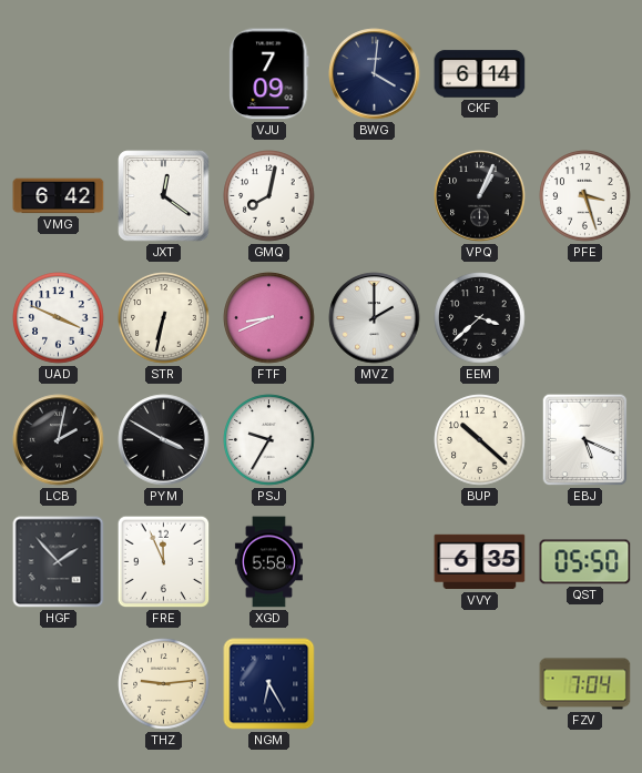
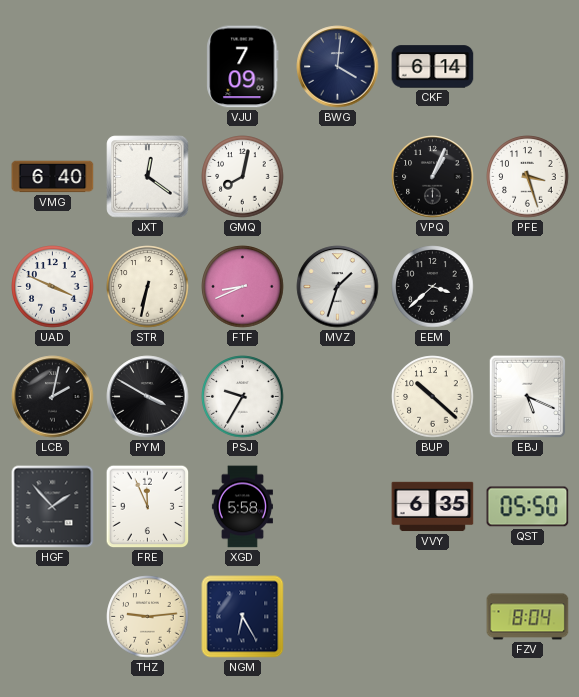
VMG: 6:42 -> 6:40
MVZ: 2:00 -> 1:33
FZV: 7:04 -> 8:04
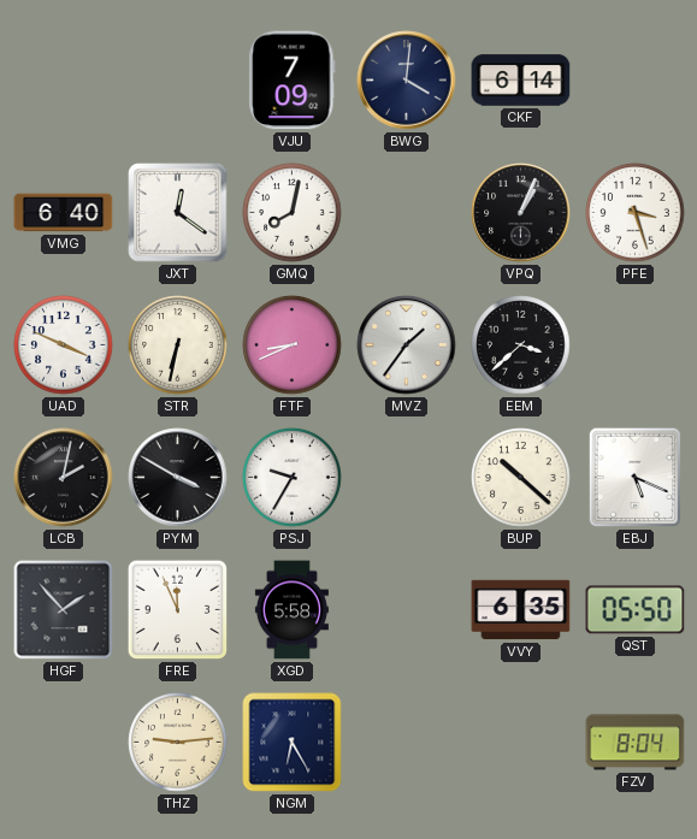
MVZ: 1:33 -> 1:36
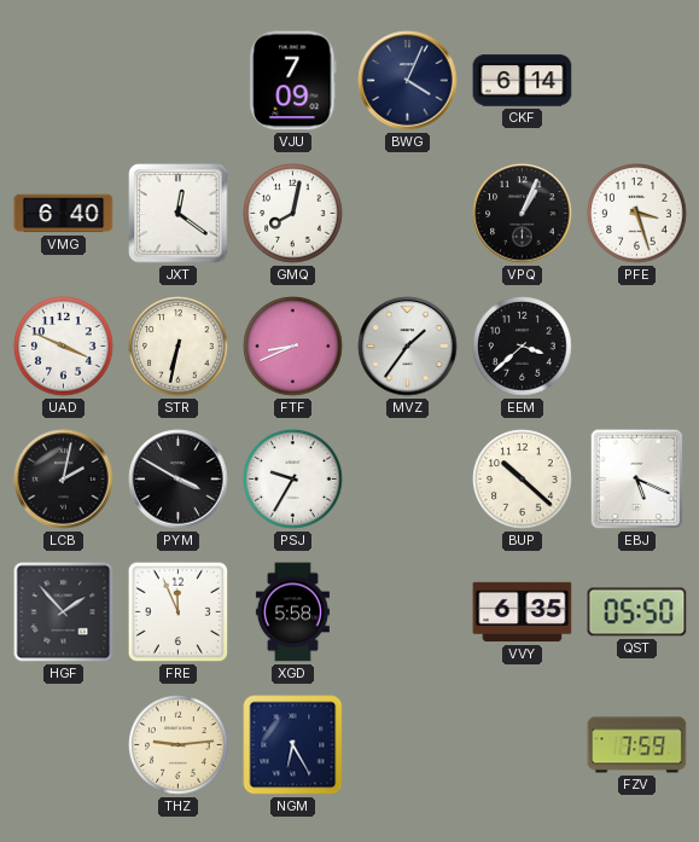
BWG: 4:01 -> 4:04
FZV: 8:04 -> 7:59
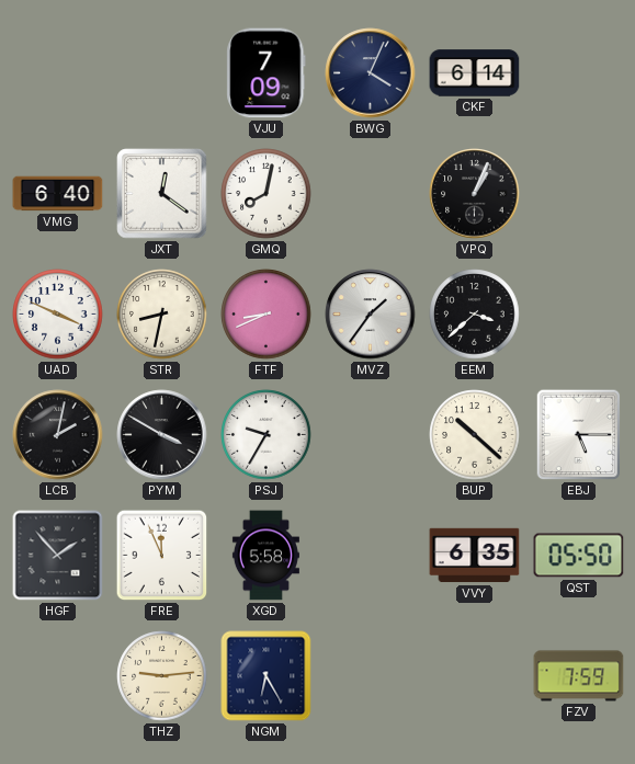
PFE: 3:27 -> none
STR: 6:32 -> 8:32
EBJ: 5:19 -> 5:15
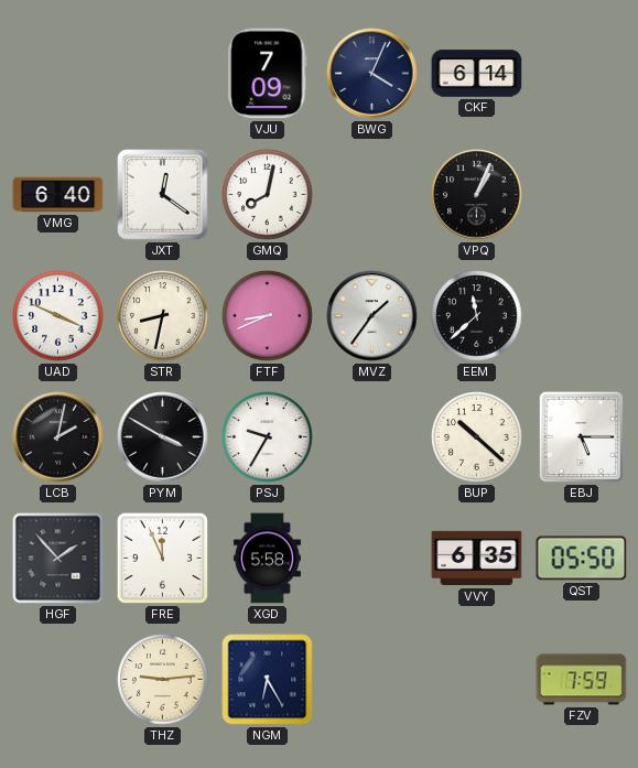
EEM: 3:38 -> 11:38
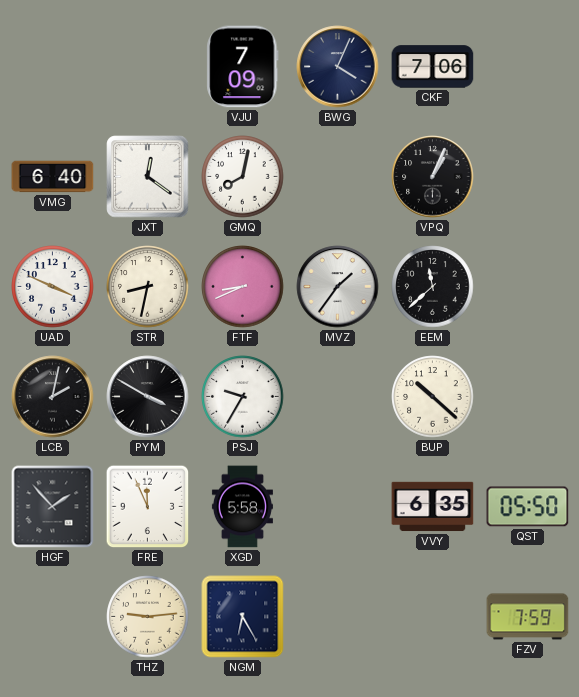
CKF: 6:14 -> 7:06
EBJ: 5:15 -> none
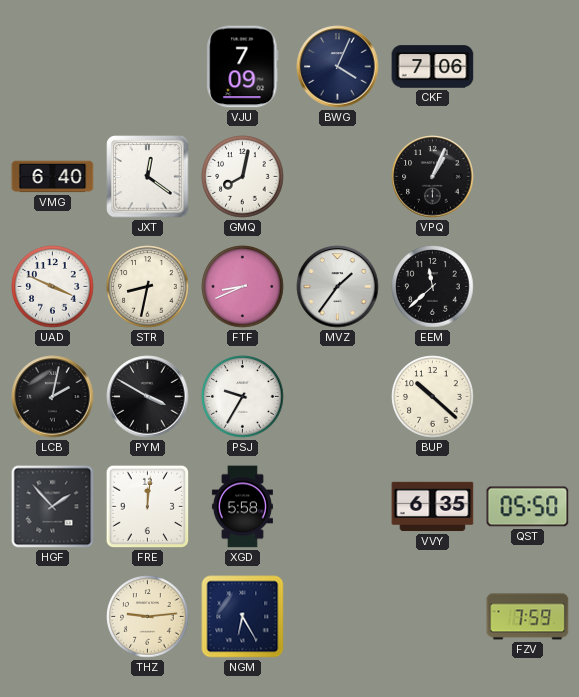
FRE: 11:56 -> 12:01
